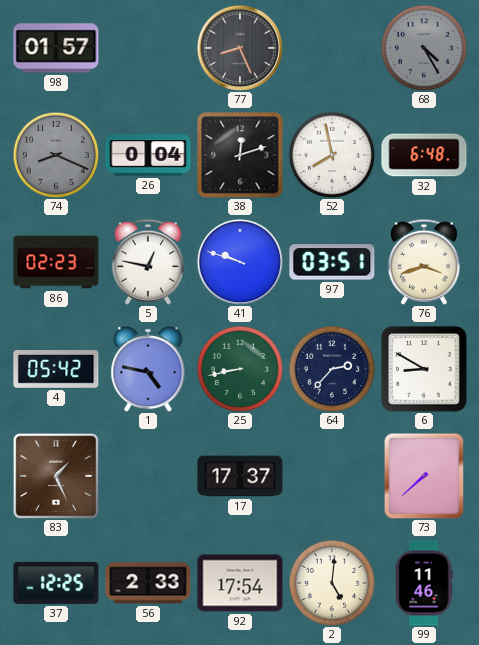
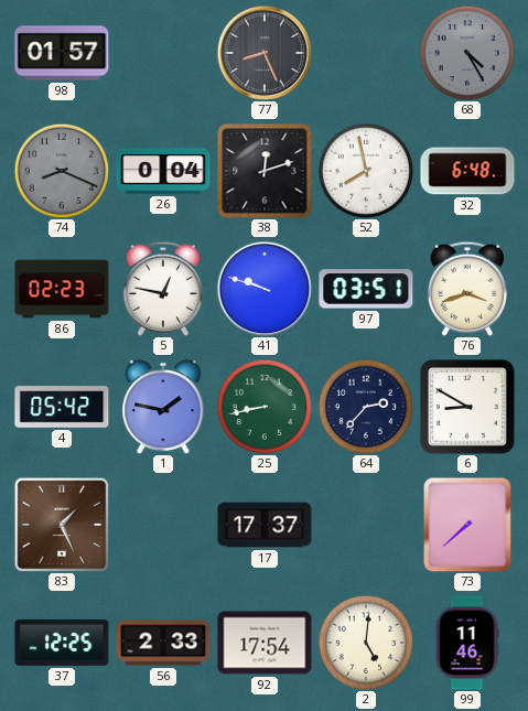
1: 4:47 -> 1:47
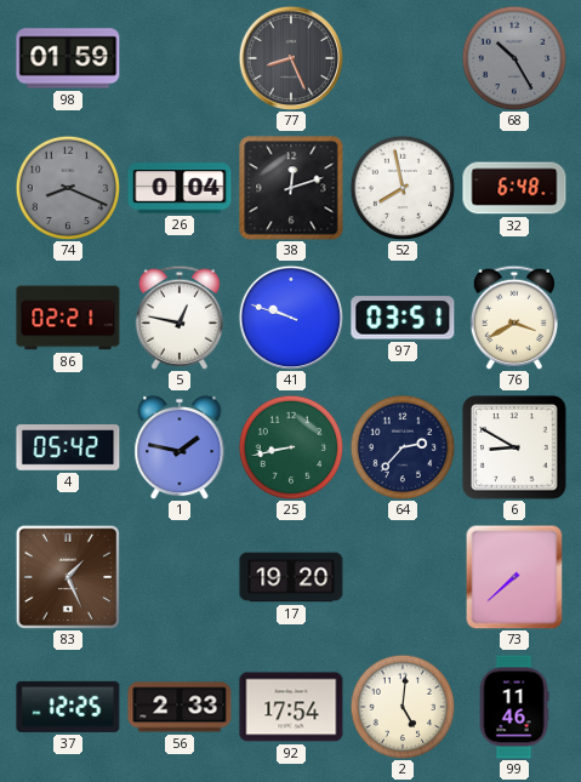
98: 01:57 -> 01:59
68: 4:25 -> 10:25
86: 02:23 -> 02:21
76: 3:42 -> 3:40
17: 17:37 -> 19:20
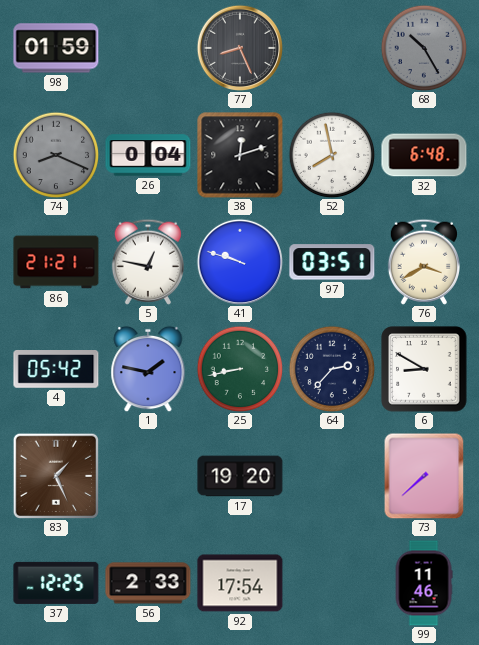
86: 02:21 -> 21:21
2: 5:01 -> none
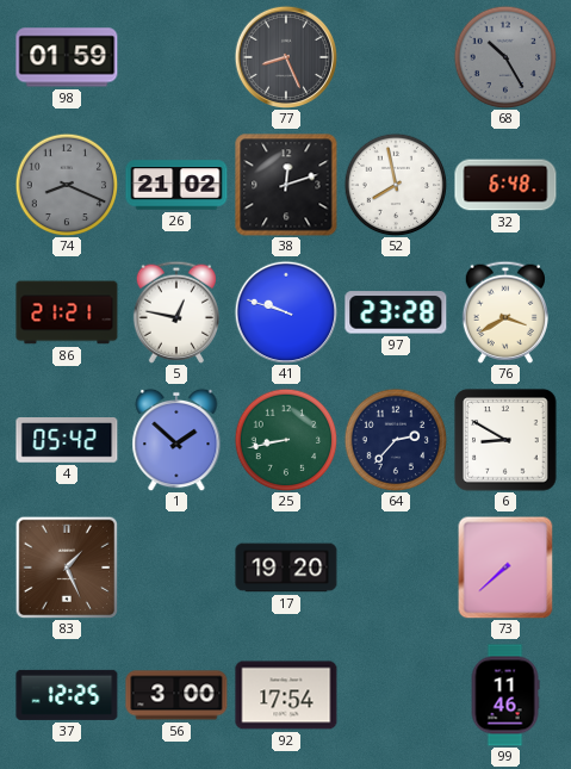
26: 0:04 -> 21:02
97: 03:51 -> 23:28
1: 1:47 -> 1:52
56: 2:33 -> 3:00
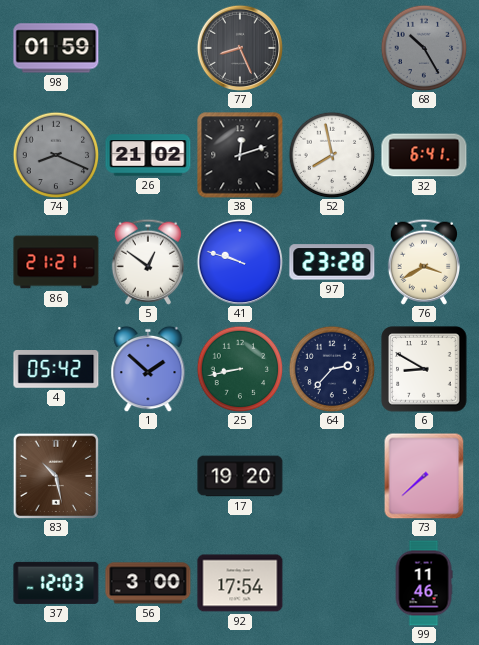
32: 6:48 -> 6:41
5: 12:47 -> 12:51
83: 1:26 -> 10:28
37: 12:25 -> 12:03
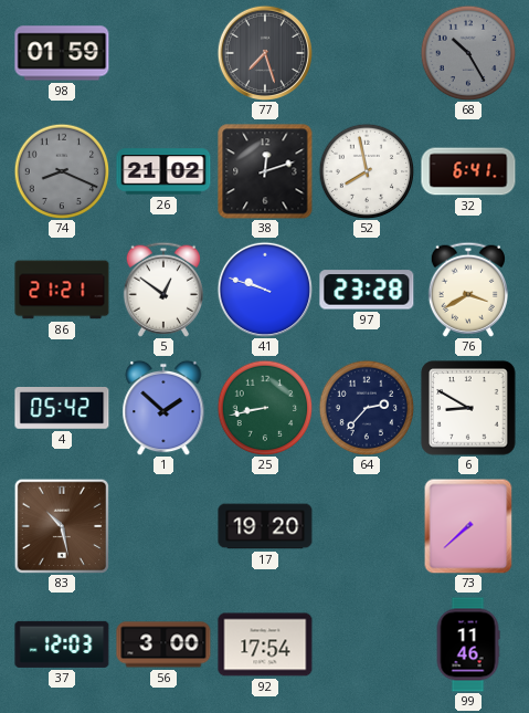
77: 8:26 -> 7:27
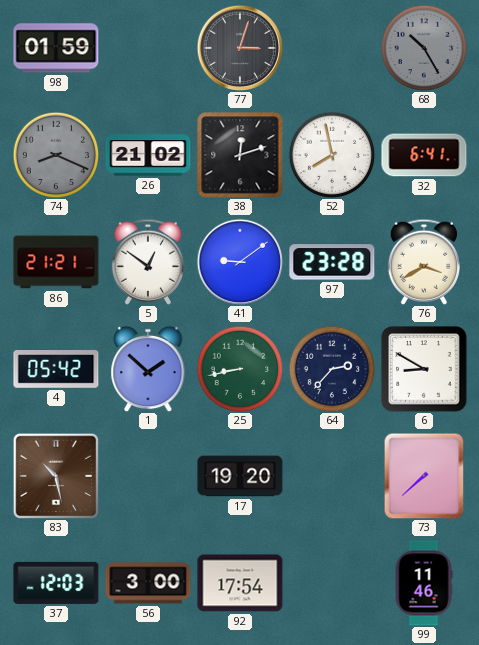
77: 7:27 -> 3:03
41: 9:48 -> 9:09
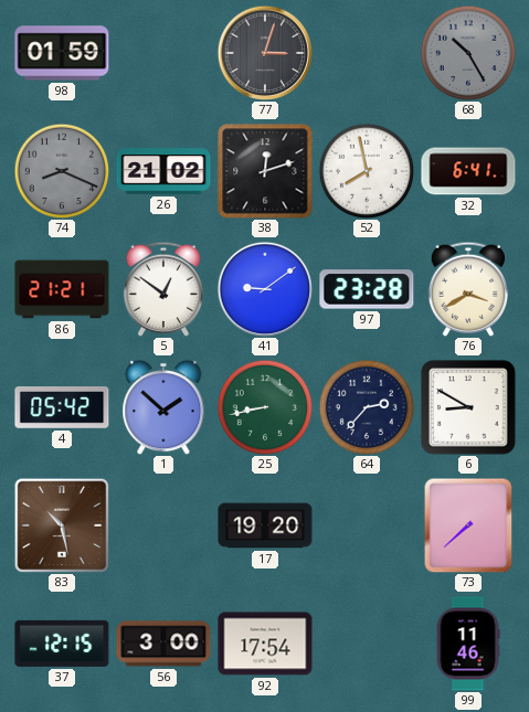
37: 12:03 -> 12:15
